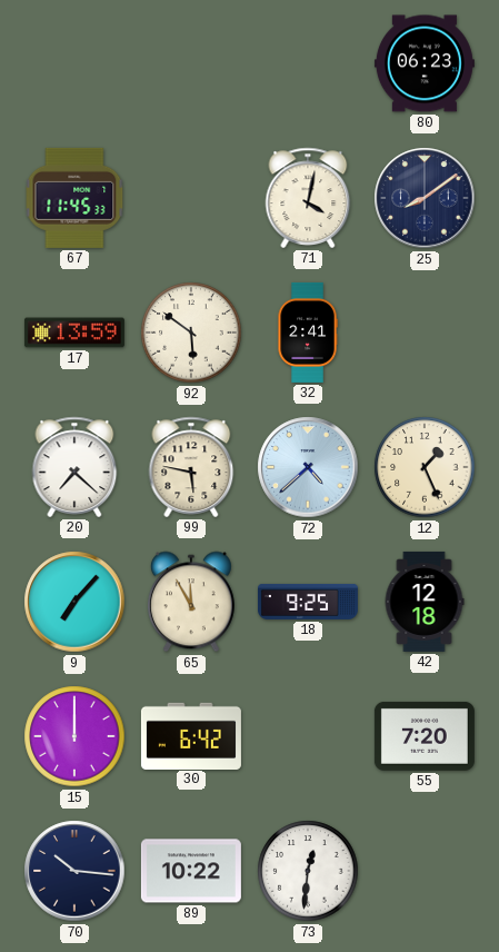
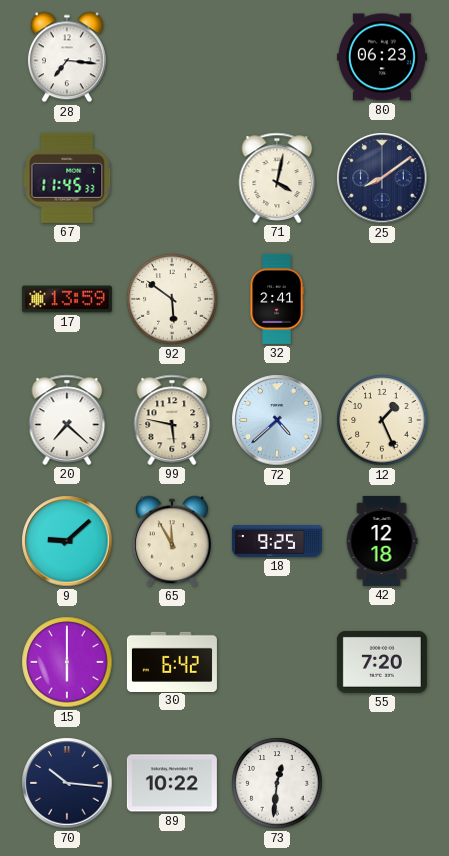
28: none -> 7:16
9: 7:07 -> 9:08
15: 12:00 -> 6:00
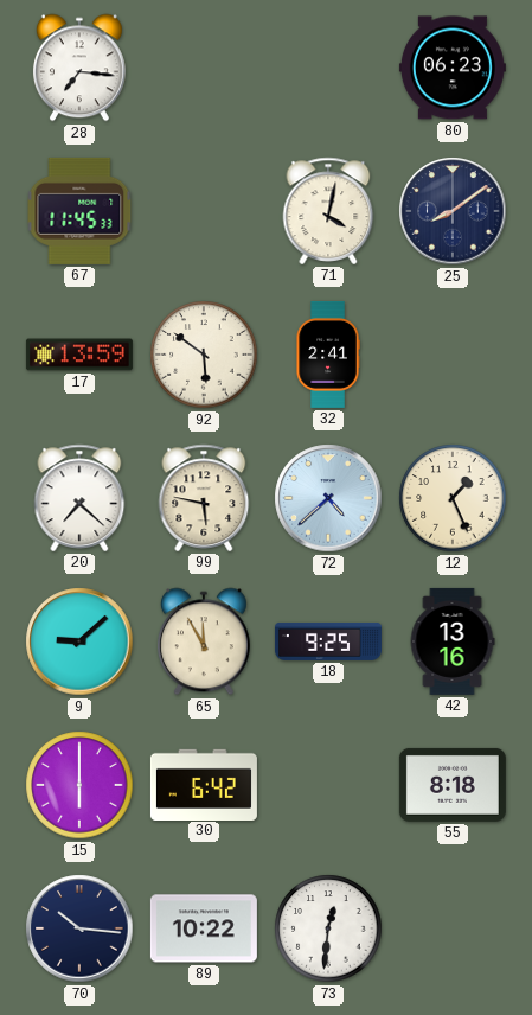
42: 12:18 -> 13:16
55: 7:20 -> 8:18
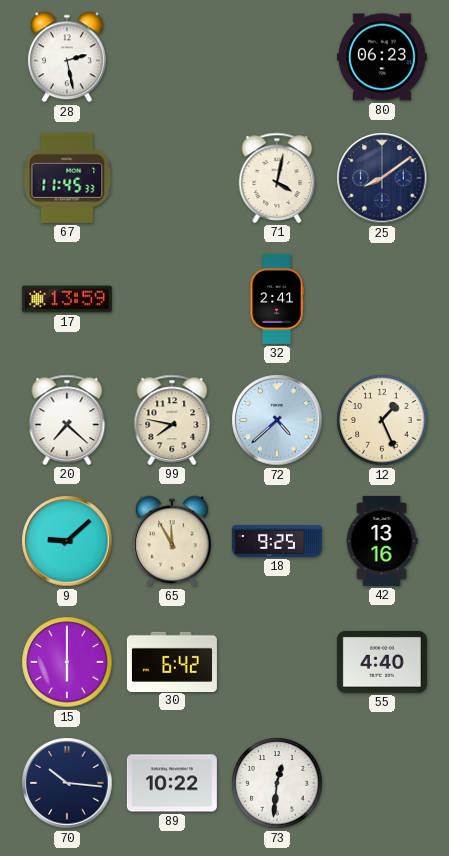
28: 7:16 -> 2:28
92: 5:51 -> none
99: 5:47 -> 7:47
55: 8:18 -> 4:40
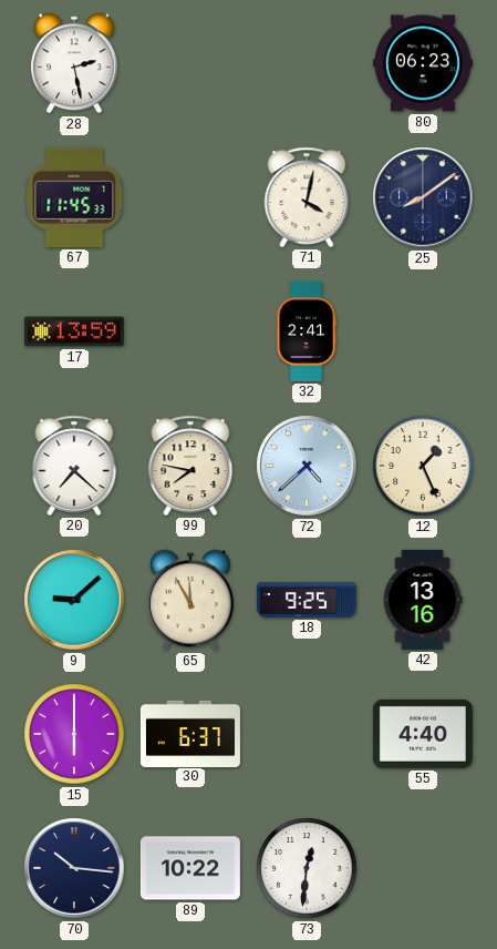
30: 6:42 -> 6:37
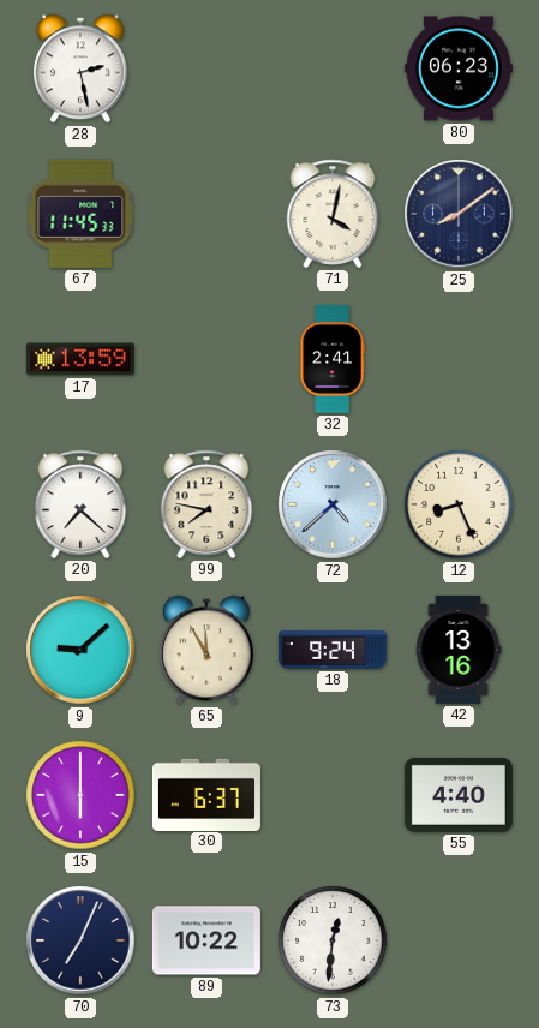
12: 1:26 -> 8:26
18: 9:25 -> 9:24
70: 10:16 -> 7:04
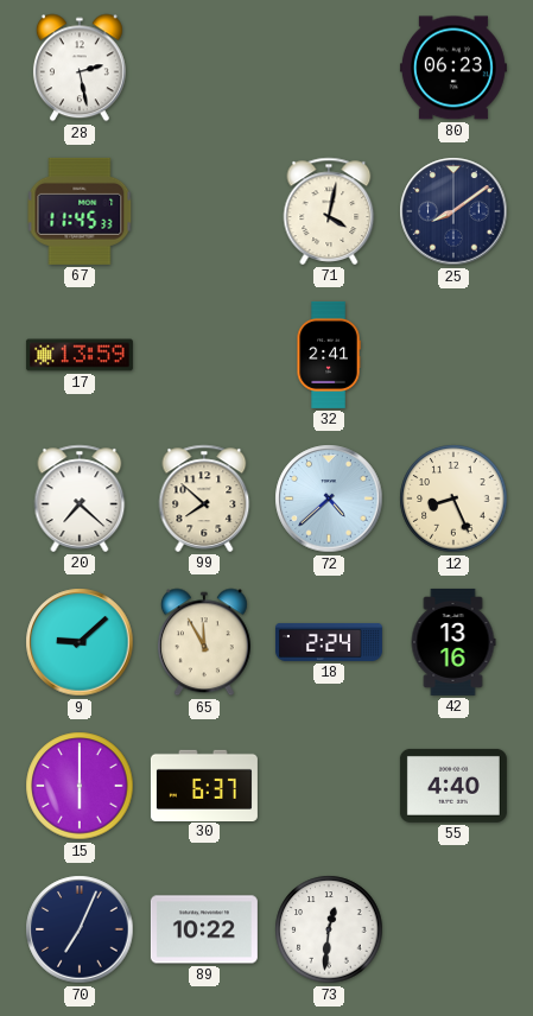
99: 7:47 -> 7:52
18: 9:24 -> 2:24
